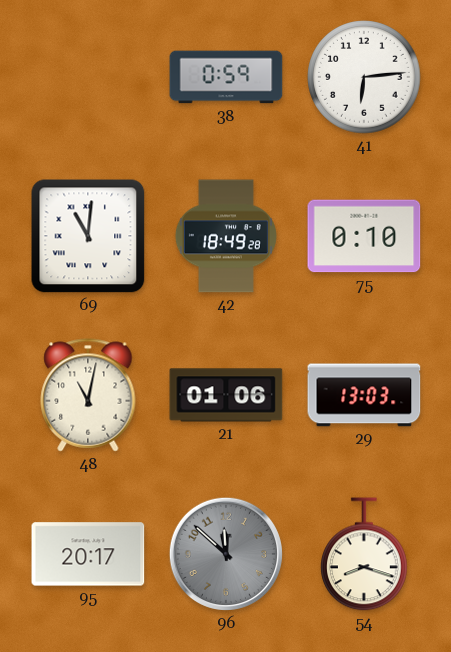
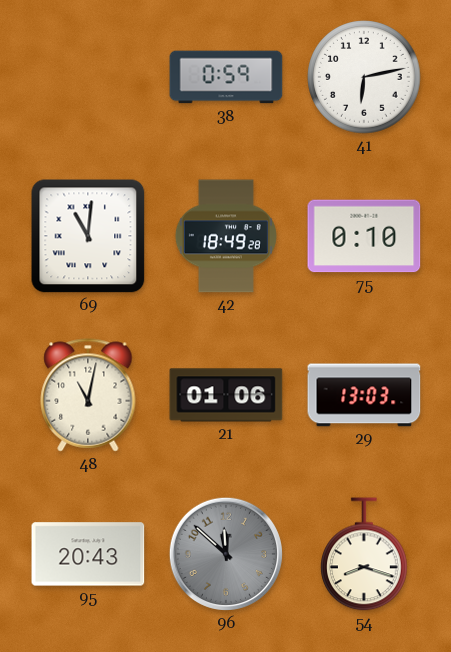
41: 6:14 -> 6:13
95: 20:17 -> 20:43
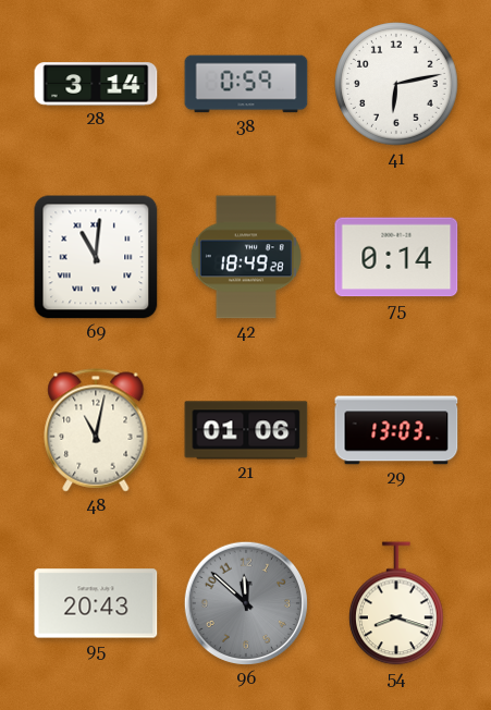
28: none -> 3:14
75: 0:10 -> 0:14
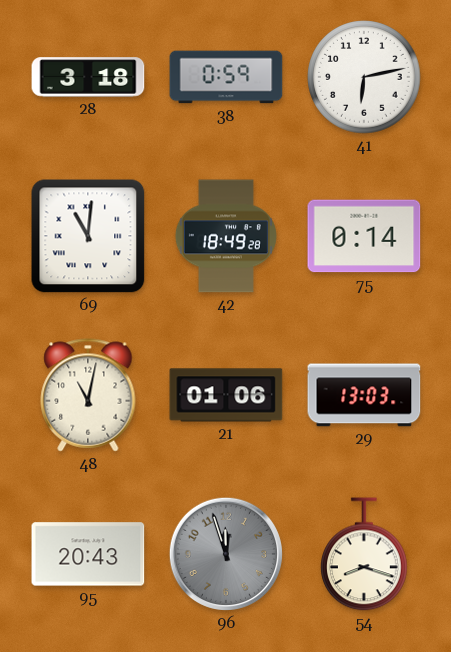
28: 3:14 -> 3:18
96: 11:52 -> 11:57
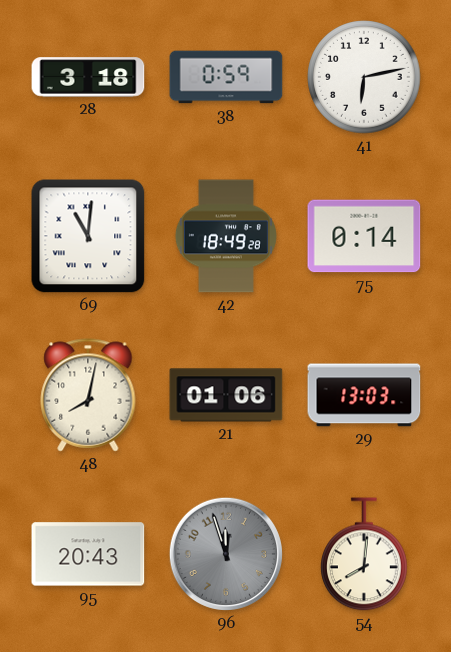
48: 11:02 -> 8:02
54: 8:18 -> 8:01
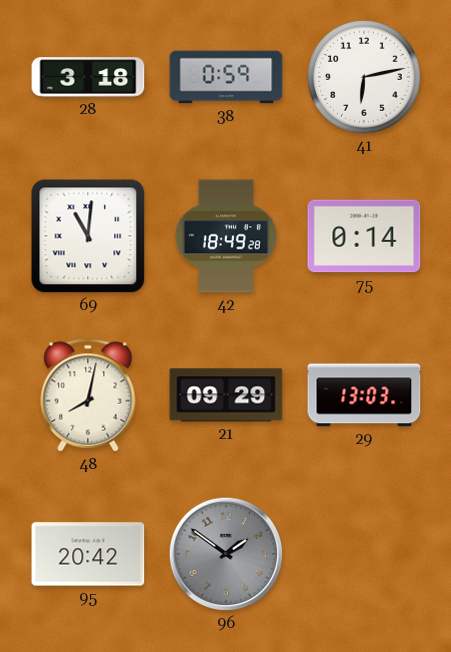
21: 01:06 -> 09:29
95: 20:43 -> 20:42
96: 11:57 -> 1:51
54: 8:01 -> none
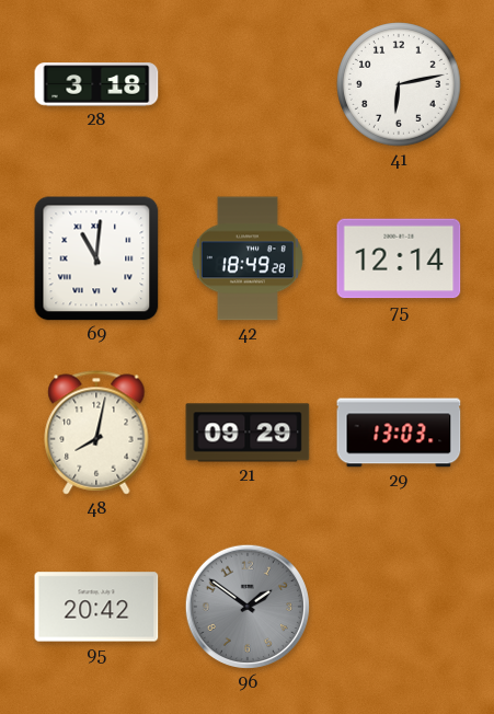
38: 0:59 -> none
75: 0:14 -> 12:14
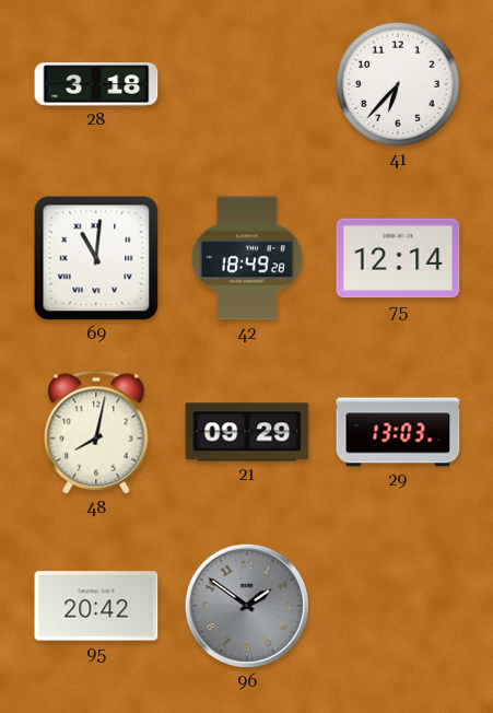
41: 6:13 -> 6:37
